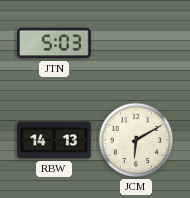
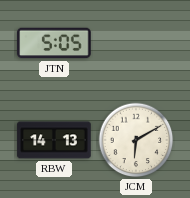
JTN: 5:03 -> 5:05
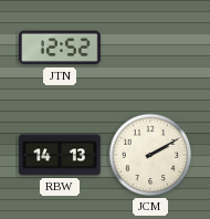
JTN: 5:05 -> 12:52
JCM: 6:10 -> 2:10
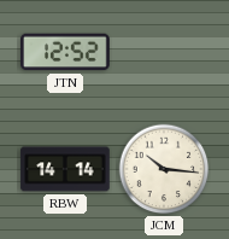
RBW: 14:13 -> 14:14
JCM: 2:10 -> 10:16
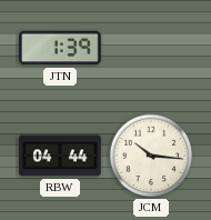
JTN: 12:52 -> 1:39
RBW: 14:14 -> 04:44
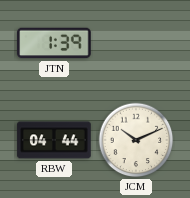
JCM: 10:16 -> 10:11
